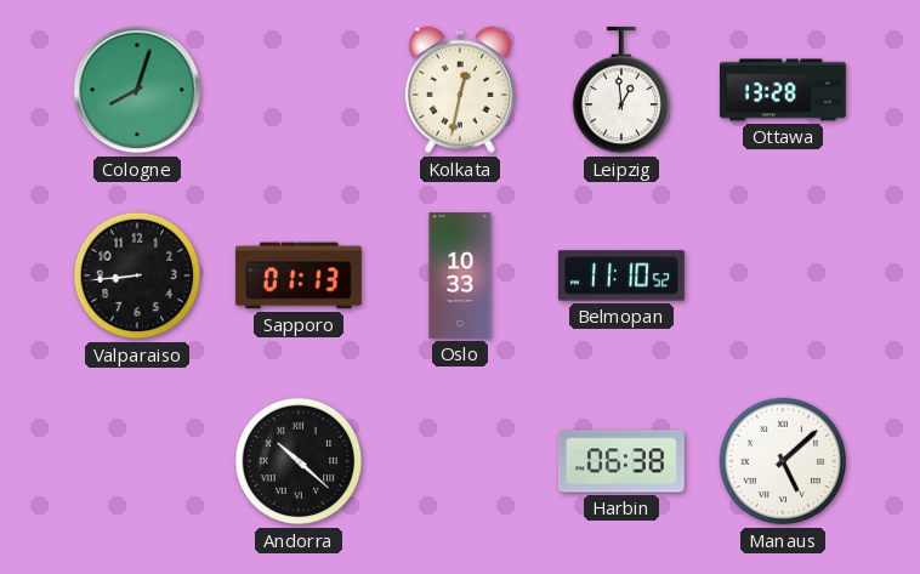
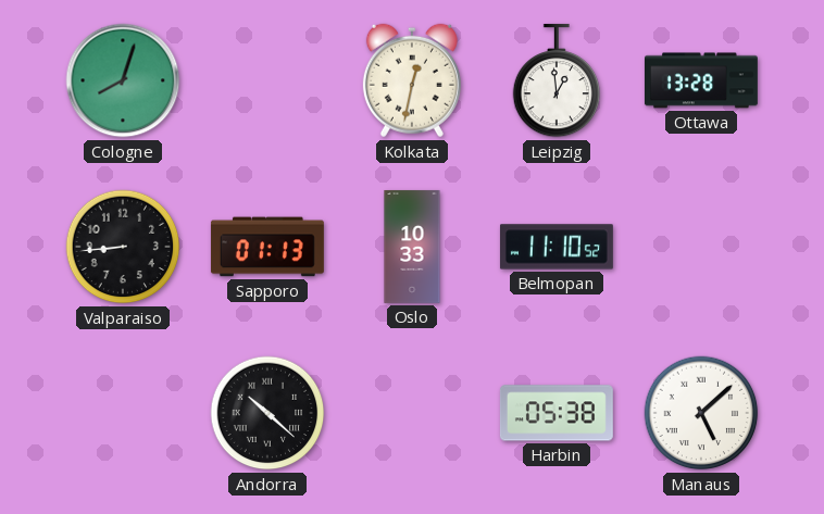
Harbin: 06:38 -> 05:38
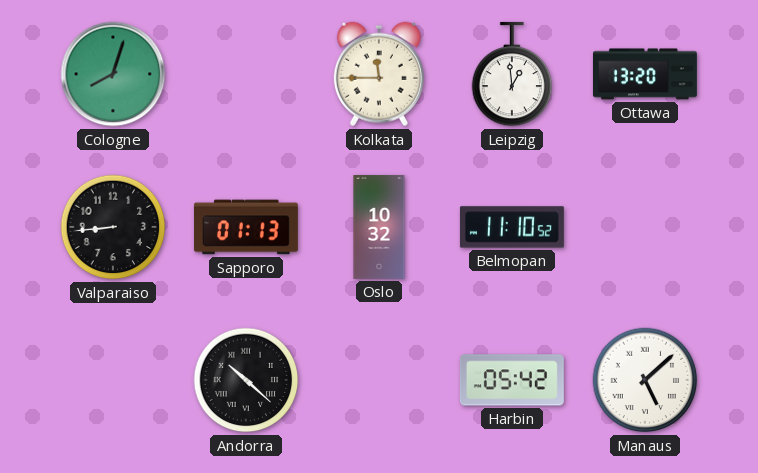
Kolkata: 12:32 -> 11:45
Ottawa: 13:28 -> 13:20
Oslo: 10:33 -> 10:32
Harbin: 05:38 -> 05:42
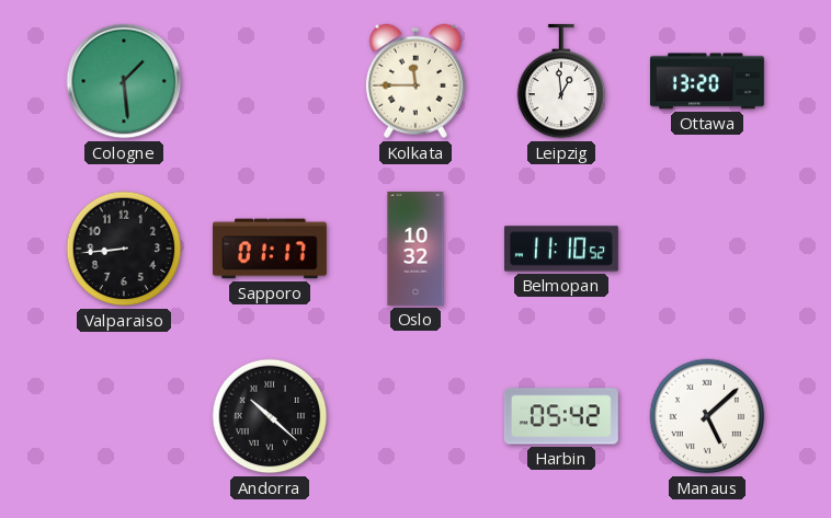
Cologne: 8:03 -> 1:29
Sapporo: 01:13 -> 01:17
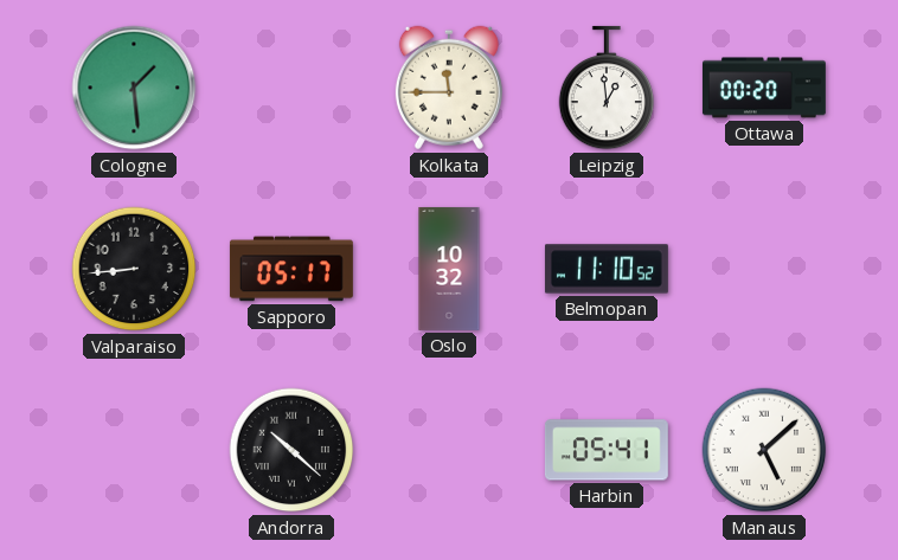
Ottawa: 13:20 -> 00:20
Sapporo: 01:17 -> 05:17
Harbin: 05:42 -> 05:41
